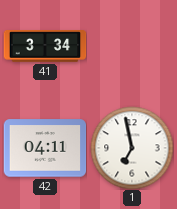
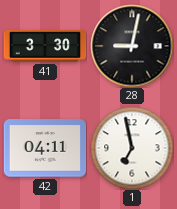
41: 3:34 -> 3:30
28: none -> 9:02
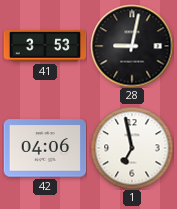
41: 3:30 -> 3:53
42: 04:11 -> 04:06
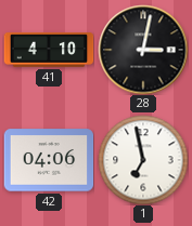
41: 3:53 -> 4:10
28: 9:02 -> 3:02
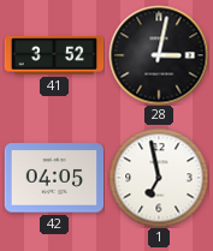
41: 4:10 -> 3:52
42: 04:06 -> 04:05
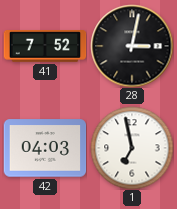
41: 3:52 -> 7:52
42: 04:05 -> 04:03
